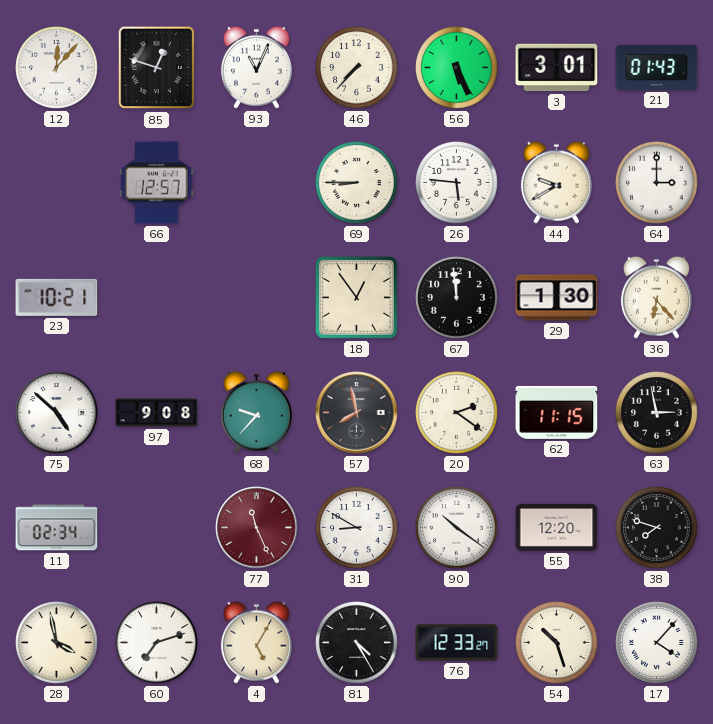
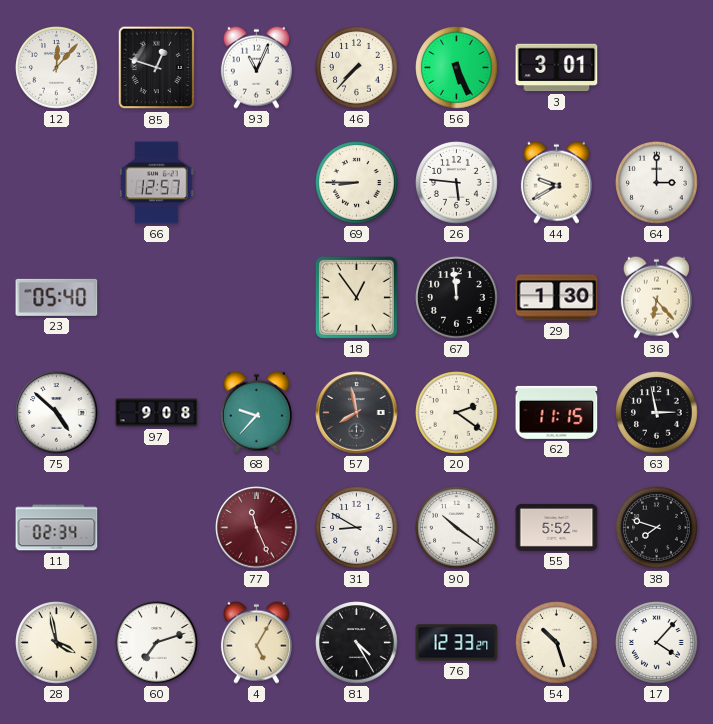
21: 01:43 -> none
23: 10:21 -> 05:40
55: 12:20 -> 5:52
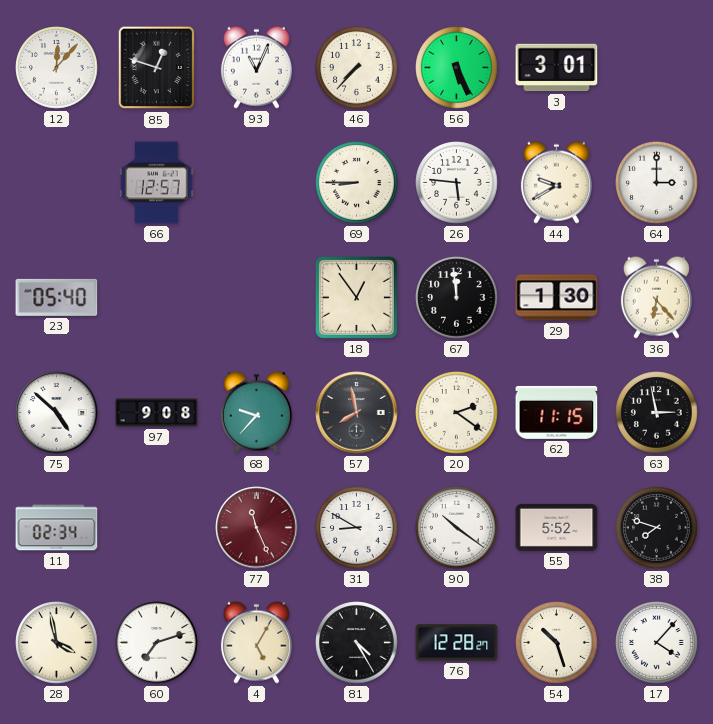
76: 12:33 -> 12:28
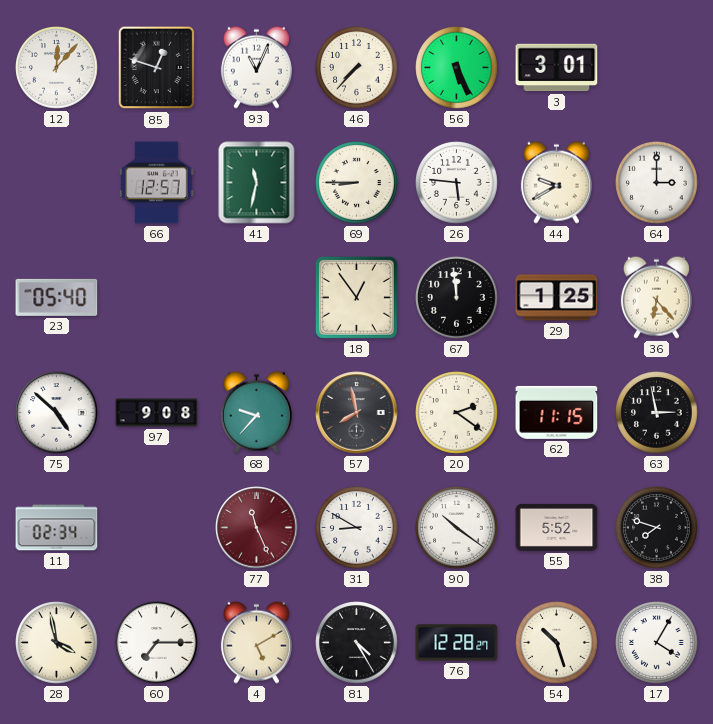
41: none -> 11:32
29: 1:30 -> 1:25
60: 7:12 -> 7:15
4: 5:05 -> 5:10
17: 4:07 -> 4:05
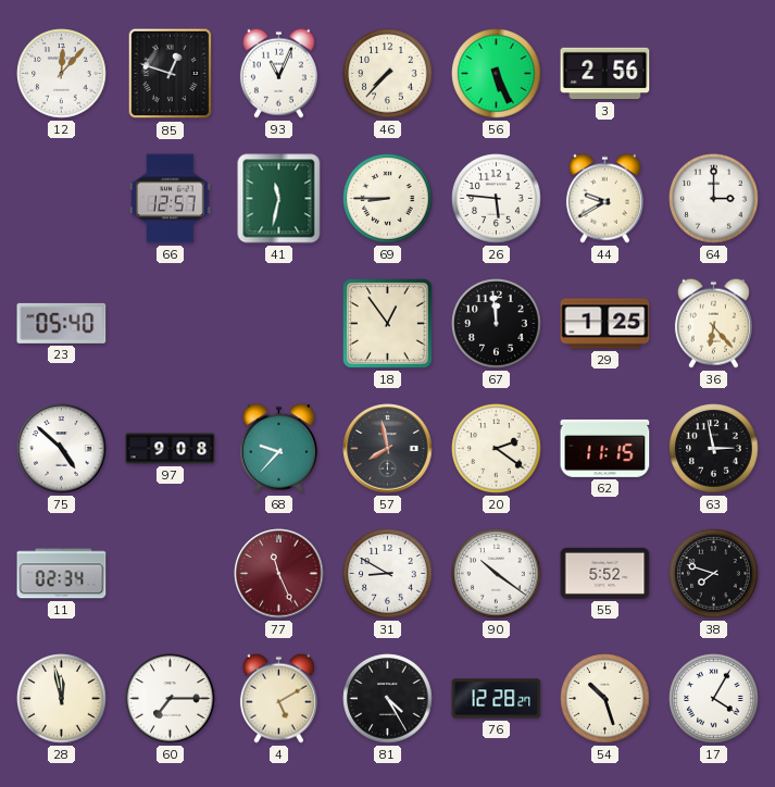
3: 3:01 -> 2:56
28: 3:58 -> 11:58
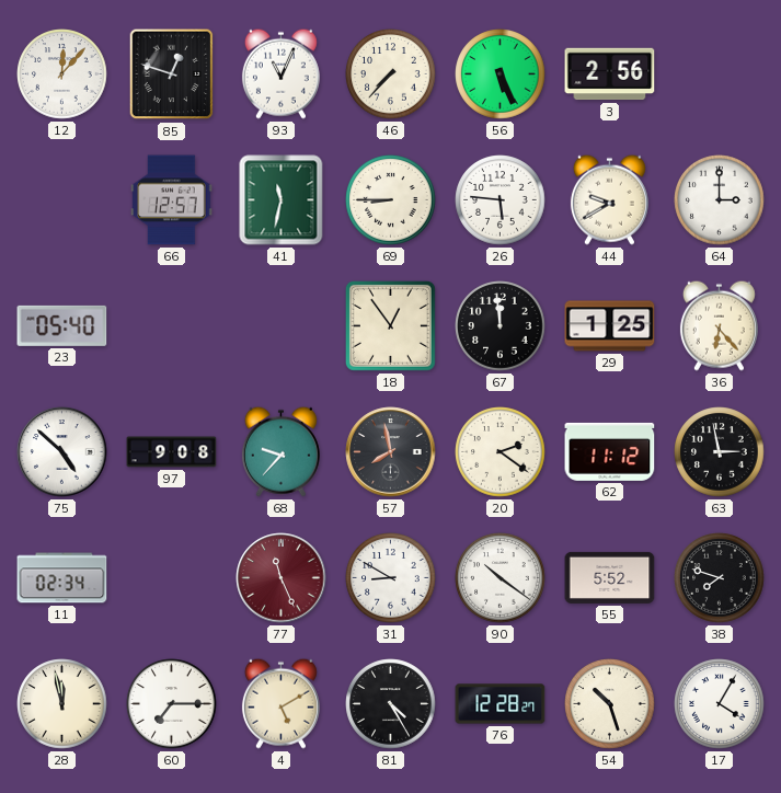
62: 11:15 -> 11:12
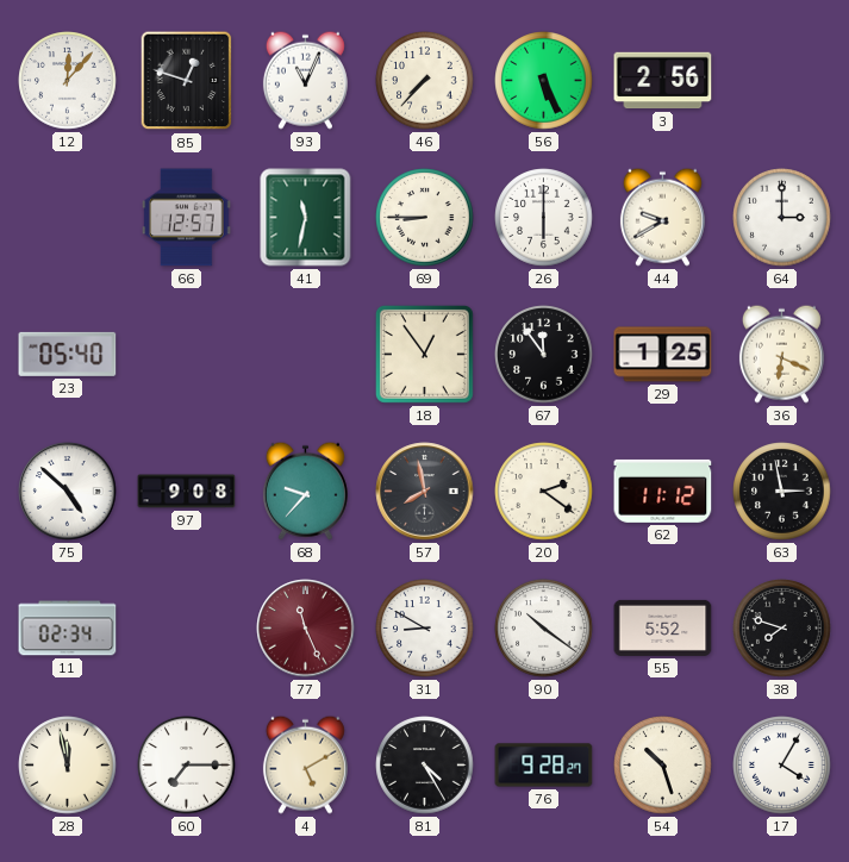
26: 5:46 -> 6:00
67: 11:59 -> 11:54
36: 6:23 -> 6:19
76: 12:28 -> 9:28
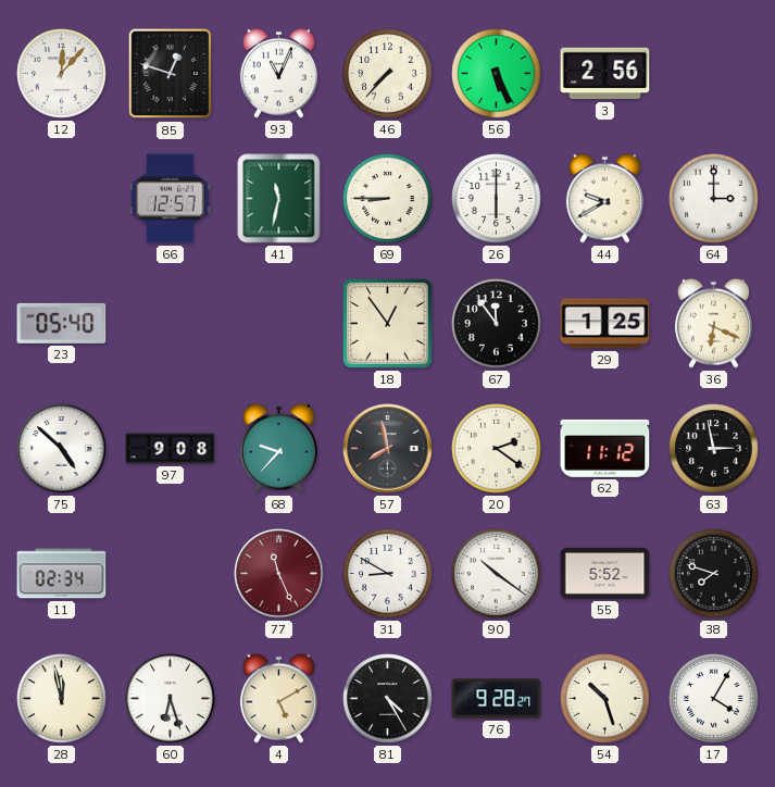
60: 7:15 -> 6:27
